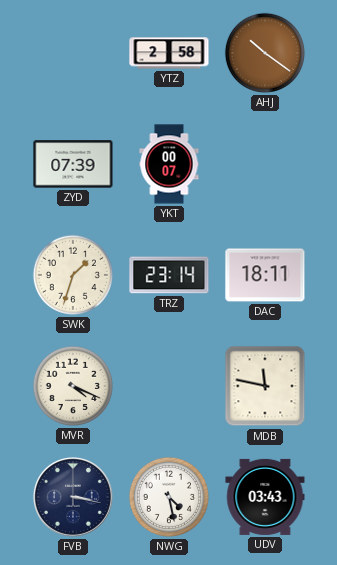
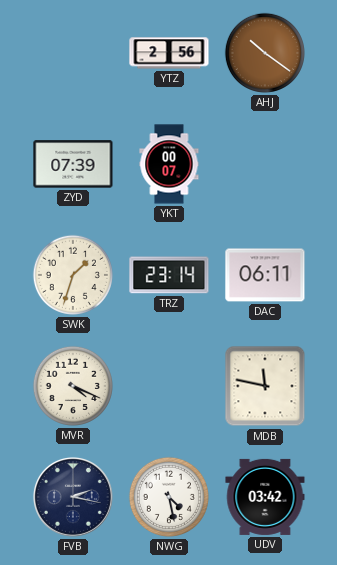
YTZ: 2:58 -> 2:56
DAC: 18:11 -> 06:11
FVB: 3:17 -> 2:17
UDV: 03:43 -> 03:42
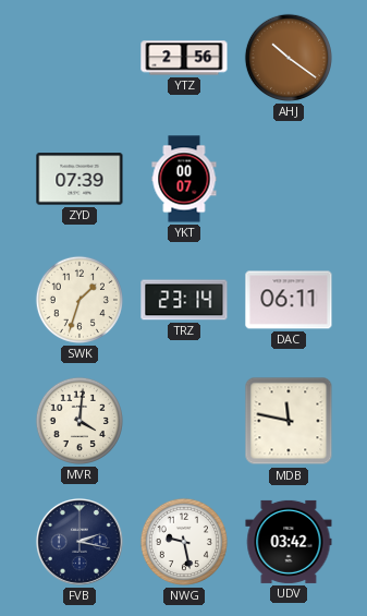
MVR: 4:19 -> 4:01
NWG: 4:28 -> 9:28
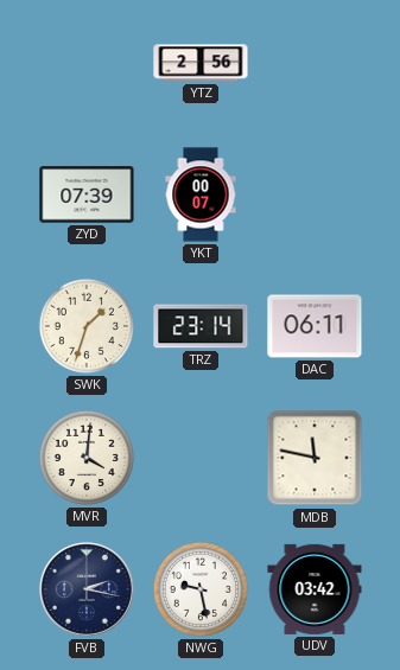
AHJ: 10:21 -> none
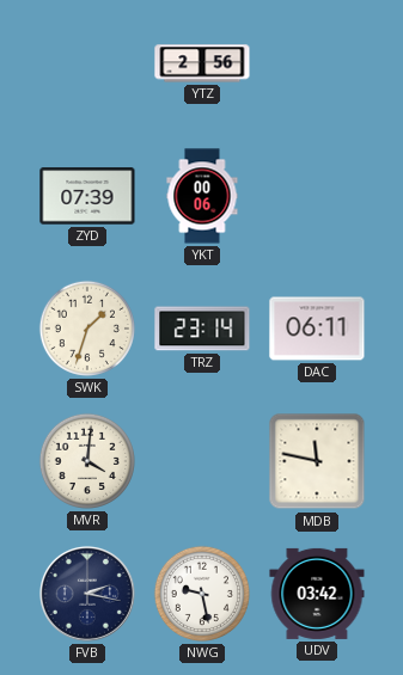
YKT: 00:07 -> 00:06
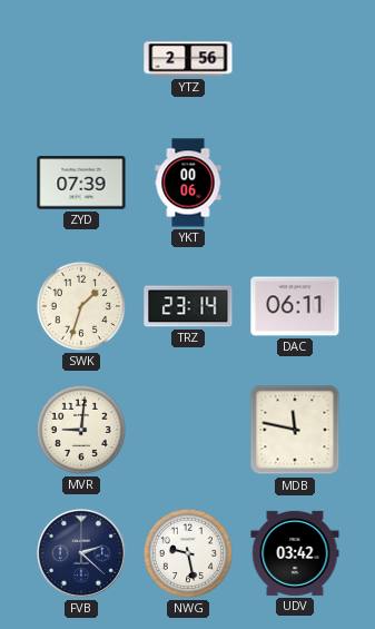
MVR: 4:01 -> 9:01
FVB: 2:17 -> 2:22
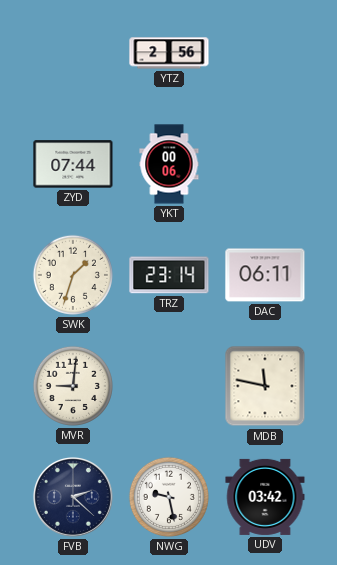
ZYD: 07:39 -> 07:44
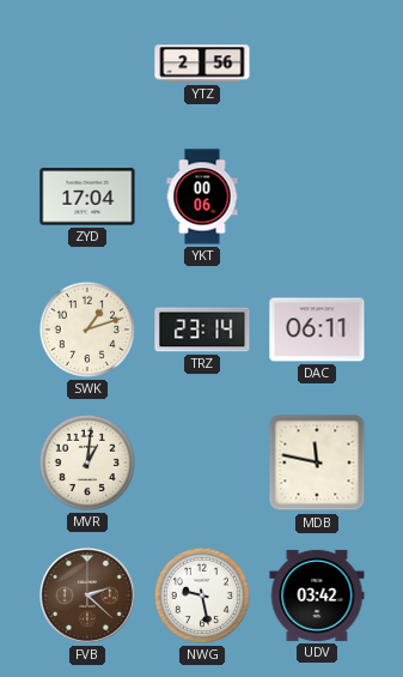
ZYD: 07:44 -> 17:04
SWK: 1:33 -> 1:12
MVR: 9:01 -> 1:01
FVB dial: navy -> brown
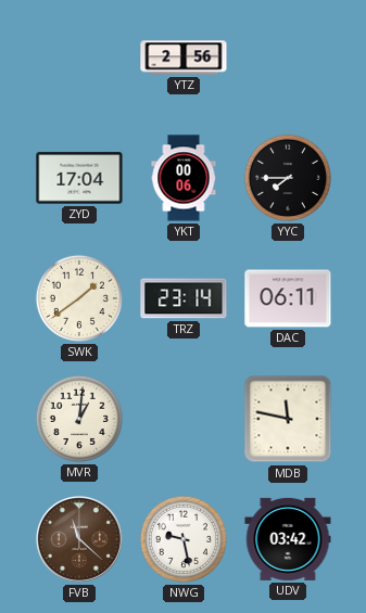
YYC: none -> 7:45
SWK: 1:12 -> 1:39
FVB: 2:22 -> 11:22
